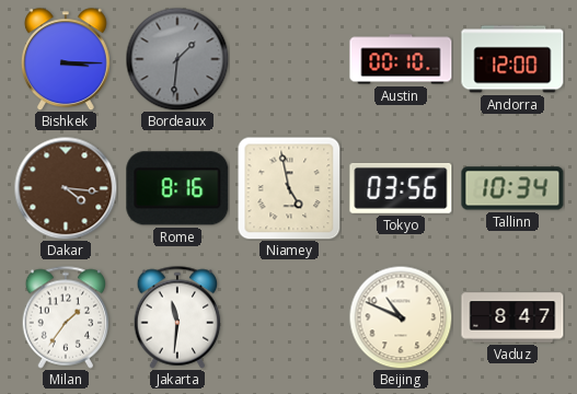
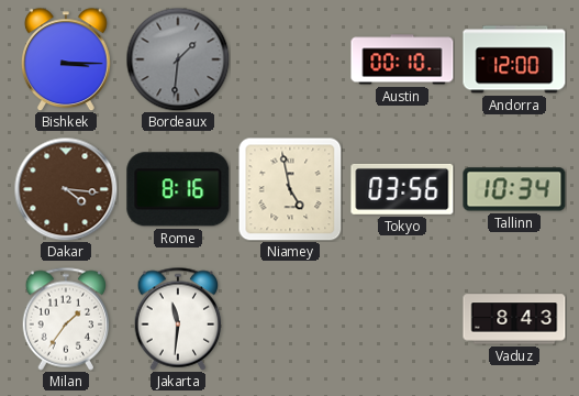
Beijing: 10:49 -> none
Vaduz: 8:47 -> 8:43
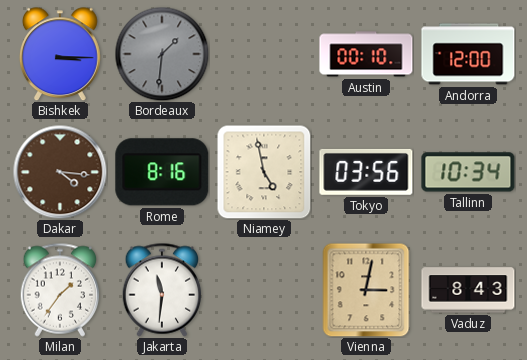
Vienna: none -> 3:02
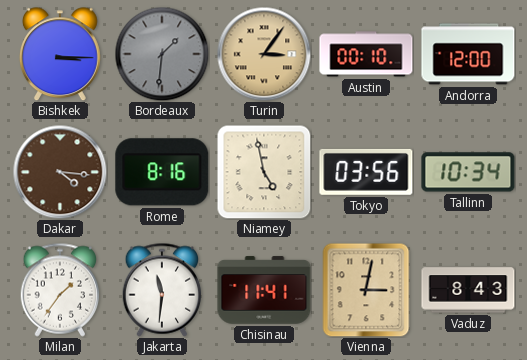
Turin: none -> 3:06
Chisinau: none -> 11:41
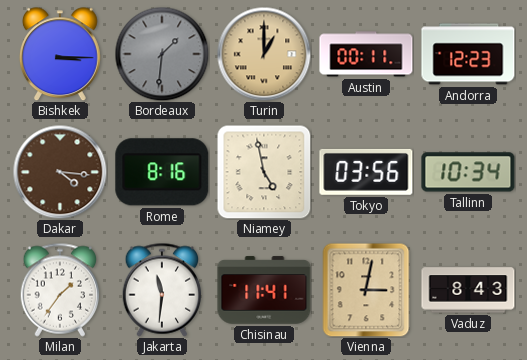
Turin: 3:06 -> 1:00
Austin: 00:10 -> 00:11
Andorra: 12:00 -> 12:23
